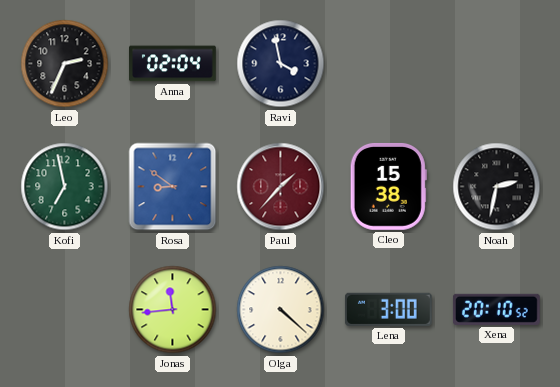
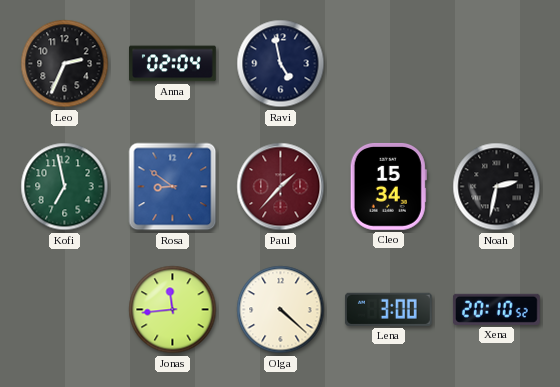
Ravi: 3:58 -> 4:58
Cleo: 15:38 -> 15:34
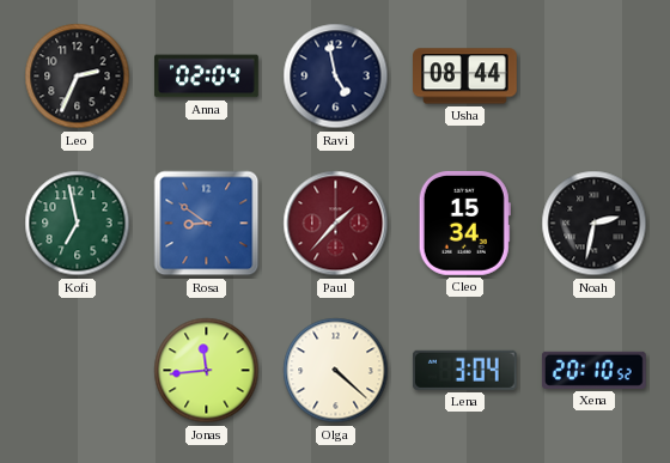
Usha: none -> 08:44
Lena: 3:00 -> 3:04
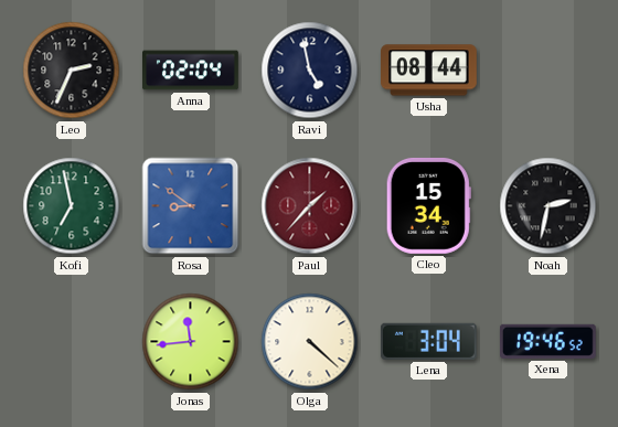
Xena: 20:10 -> 19:46
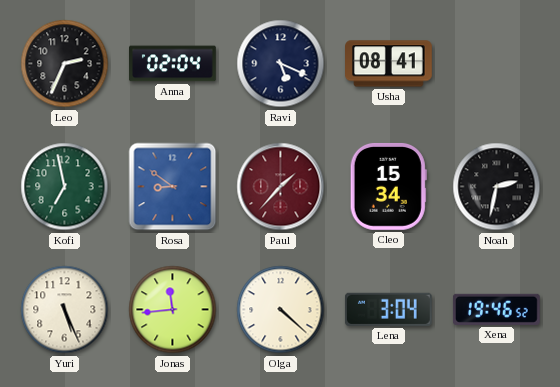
Ravi: 4:58 -> 5:19
Usha: 08:44 -> 08:41
Yuri: none -> 5:26
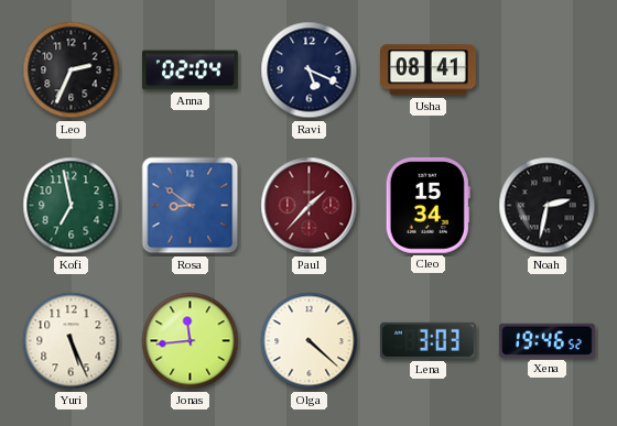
Lena: 3:04 -> 3:03
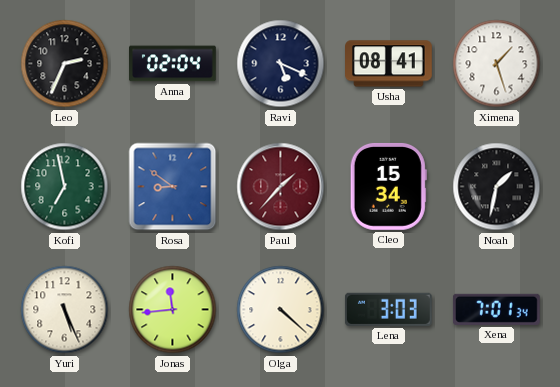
Ximena: none -> 1:27
Noah: 2:32 -> 1:32
Xena: 19:46 -> 7:01
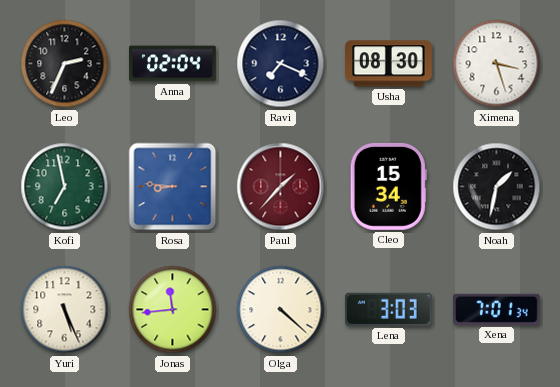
Ravi: 5:19 -> 7:19
Usha: 08:41 -> 08:30
Ximena: 1:27 -> 3:27
Rosa: 8:51 -> 8:46
